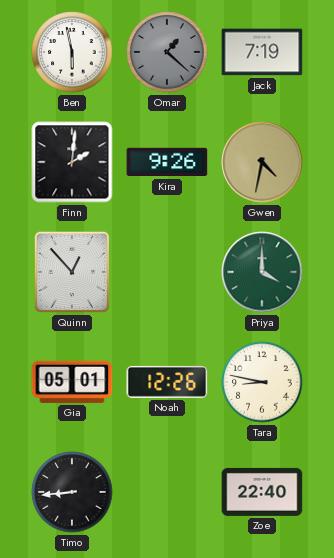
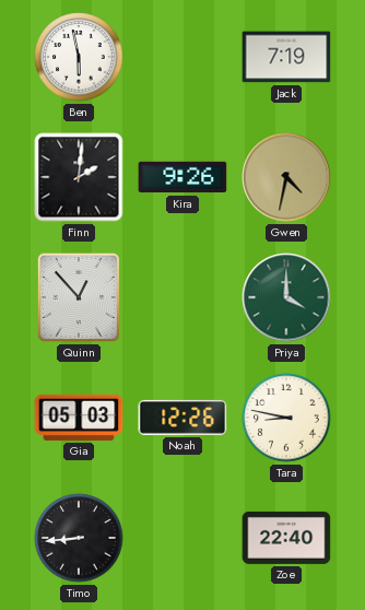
Omar: 1:22 -> none
Gia: 05:01 -> 05:03
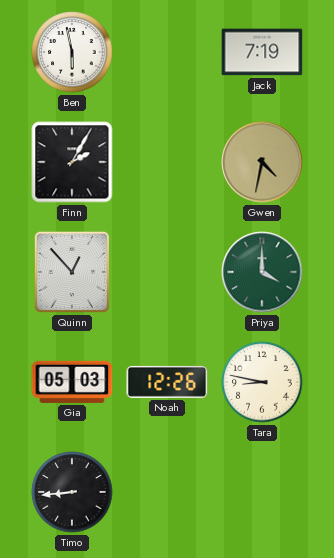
Finn: 2:01 -> 2:05
Kira: 9:26 -> none
Zoe: 22:40 -> none
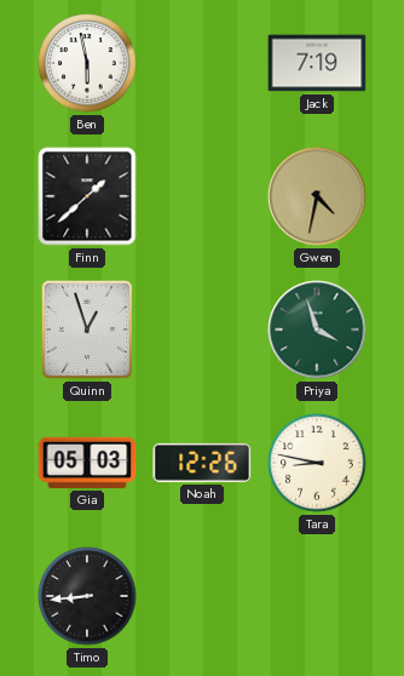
Finn: 2:05 -> 1:38
Quinn: 12:53 -> 12:57
Priya: 4:00 -> 3:57
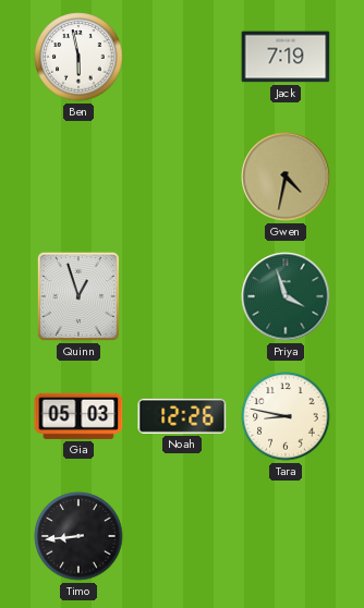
Finn: 1:38 -> none
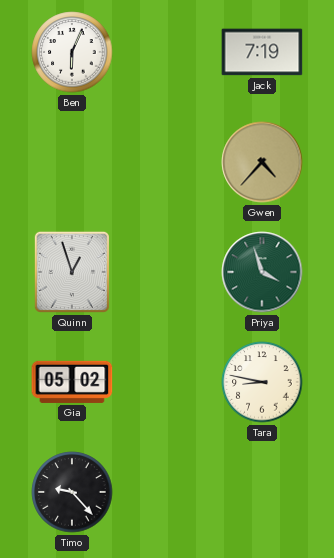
Ben: 5:58 -> 6:04
Gwen: 4:32 -> 4:37
Gia: 05:03 -> 05:02
Noah: 12:26 -> none
Timo: 8:44 -> 9:23
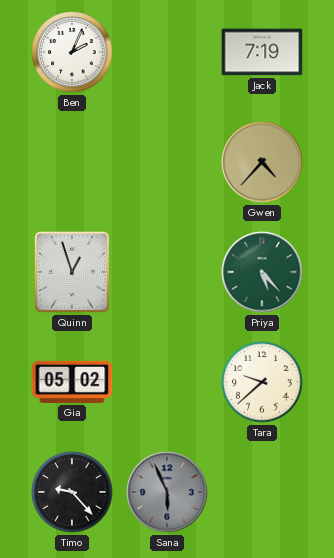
Ben: 6:04 -> 2:04
Priya: 3:57 -> 5:23
Tara: 8:47 -> 9:38
Sana: none -> 5:56
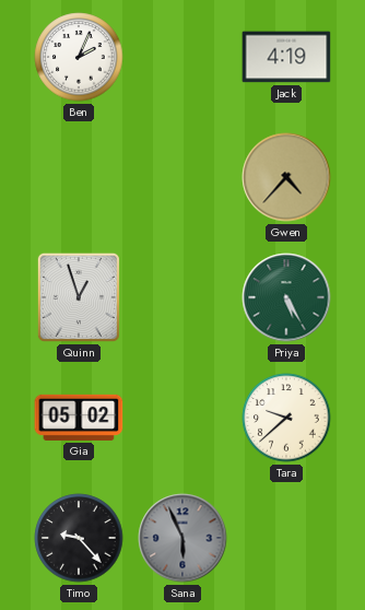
Jack: 7:19 -> 4:19
Priya: 5:23 -> 5:25
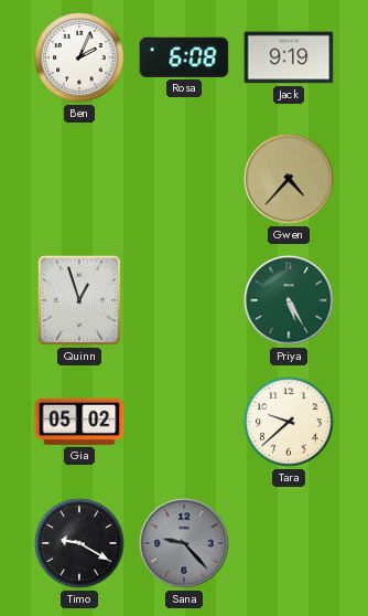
Rosa: none -> 6:08
Jack: 4:19 -> 9:19
Timo: 9:23 -> 9:20
Sana: 5:56 -> 9:23
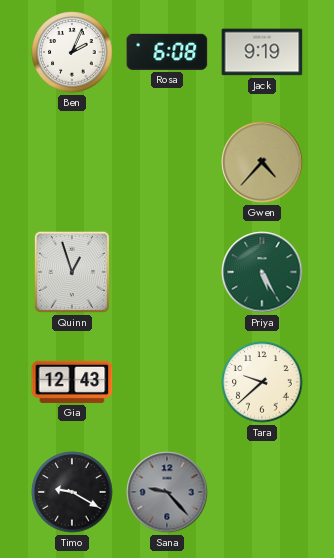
Gia: 05:02 -> 12:43
